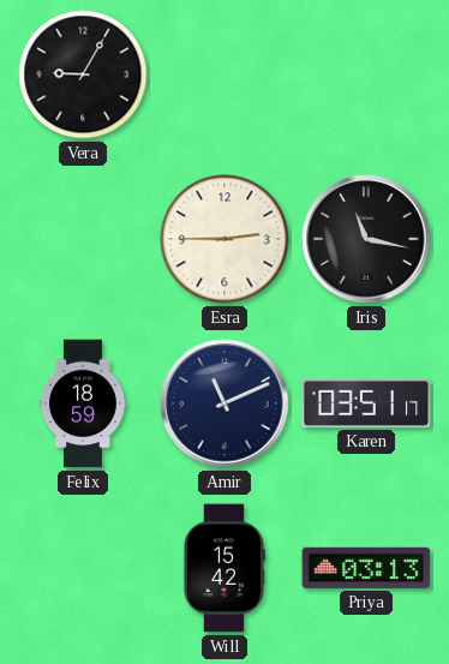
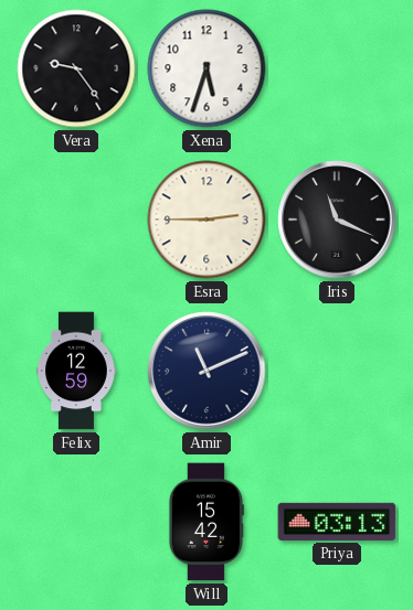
Vera: 9:05 -> 9:24
Xena: none -> 5:33
Iris: 11:17 -> 11:19
Felix: 18:59 -> 12:59
Karen: 03:51 -> none
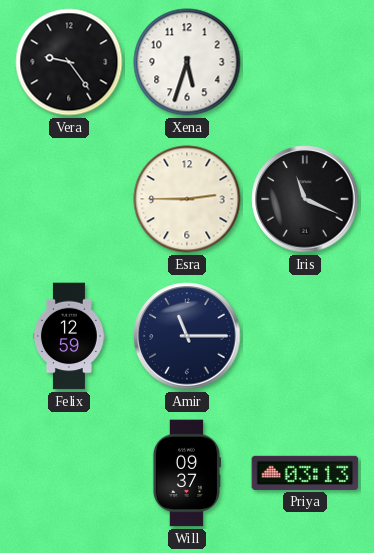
Amir: 11:11 -> 11:15
Will: 15:42 -> 09:37
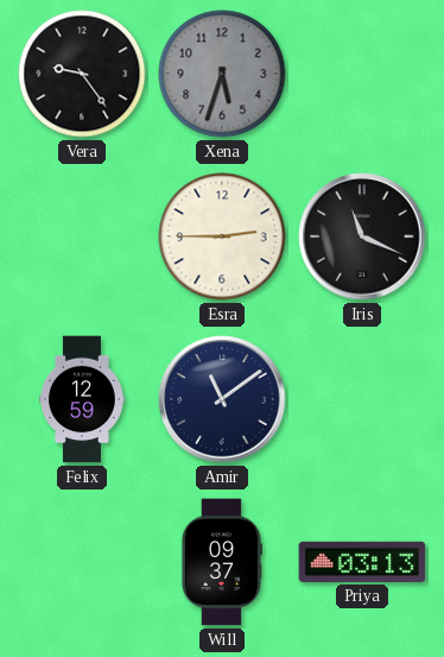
Xena dial: white -> grey
Amir: 11:15 -> 11:09
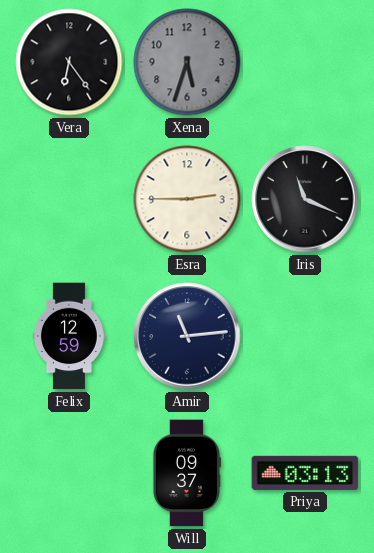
Vera: 9:24 -> 6:24
Amir: 11:09 -> 11:14
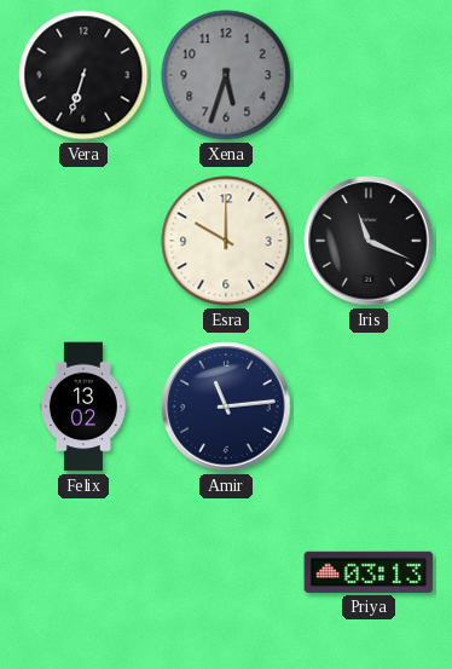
Vera: 6:24 -> 6:33
Esra: 2:45 -> 10:00
Felix: 12:59 -> 13:02
Will: 09:37 -> none
